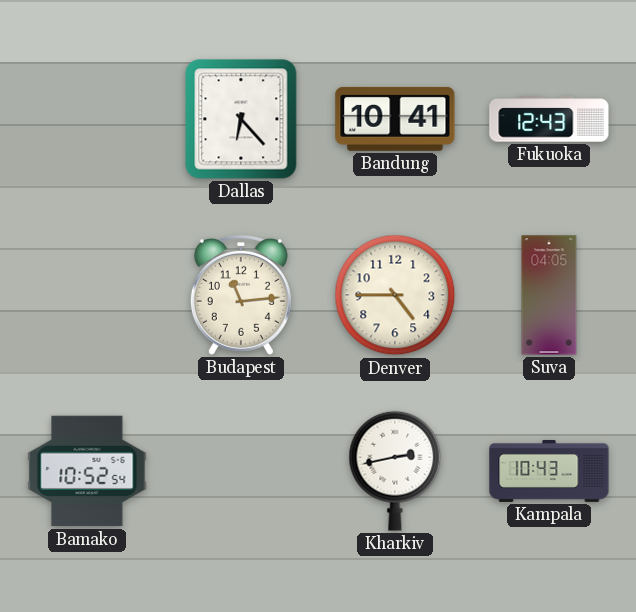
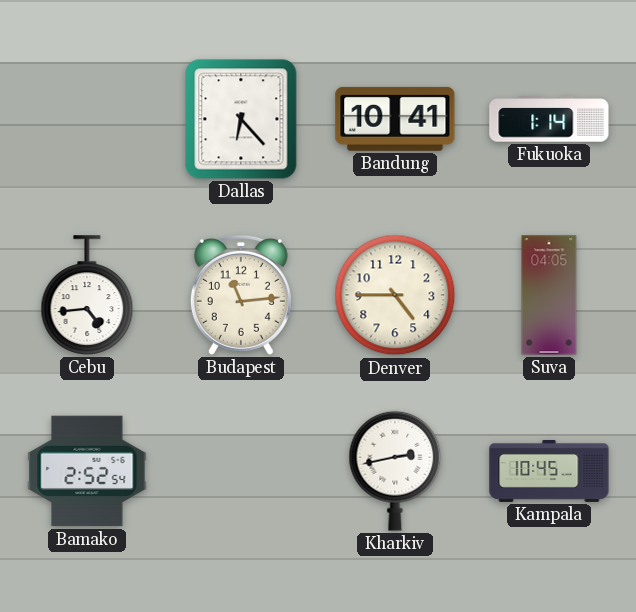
Fukuoka: 12:43 -> 1:14
Cebu: none -> 4:44
Bamako: 10:52 -> 2:52
Kampala: 10:43 -> 10:45
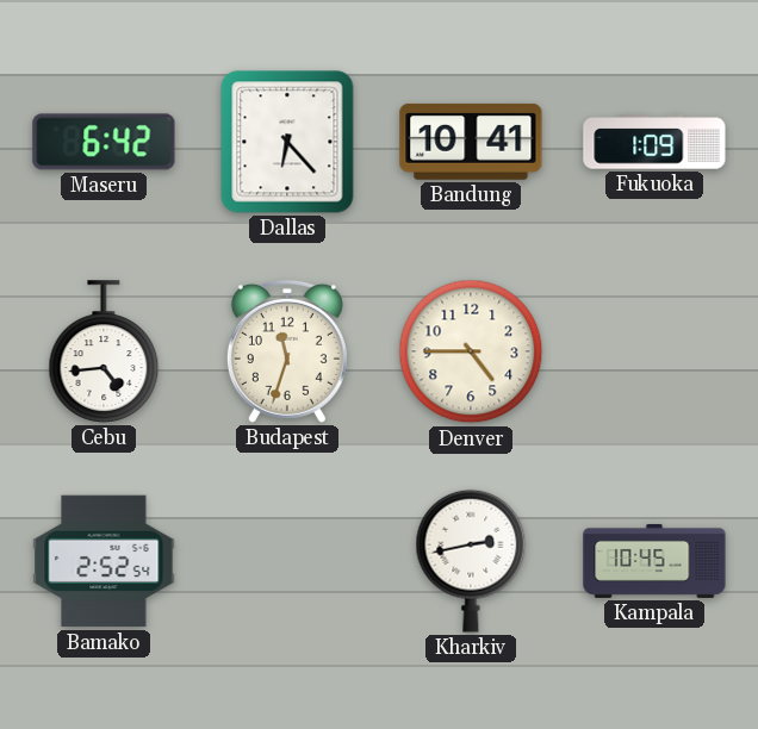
Maseru: none -> 6:42
Fukuoka: 1:14 -> 1:09
Budapest: 11:14 -> 11:33
Suva: 04:05 -> none
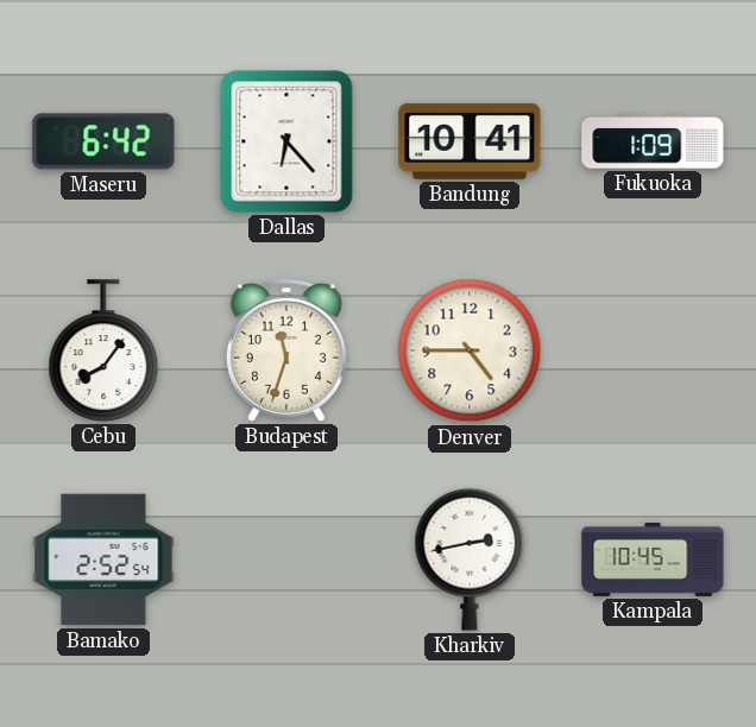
Cebu: 4:44 -> 8:06
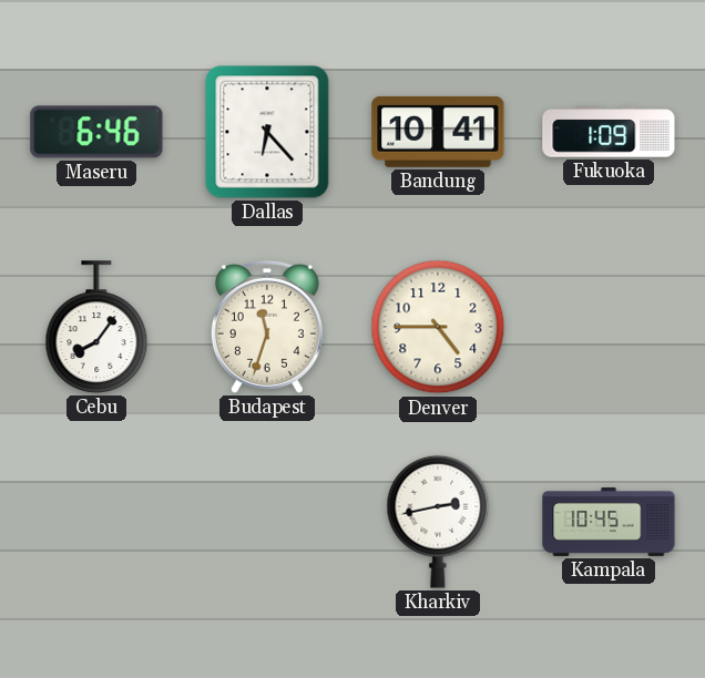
Maseru: 6:42 -> 6:46
Bamako: 2:52 -> none
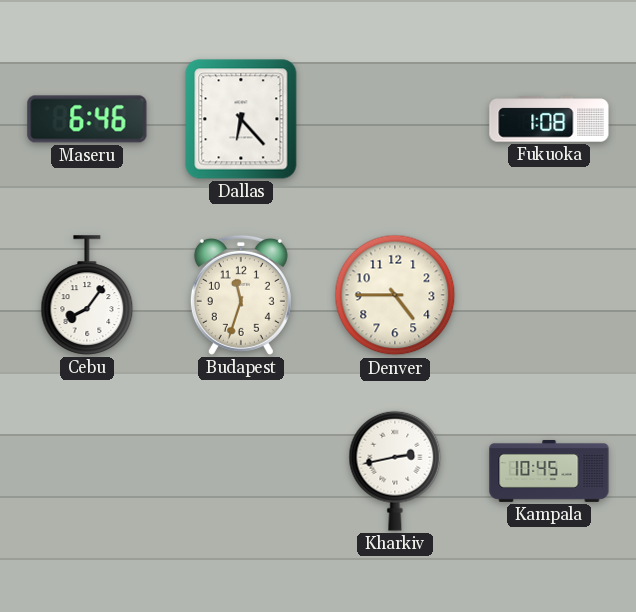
Bandung: 10:41 -> none
Fukuoka: 1:09 -> 1:08
